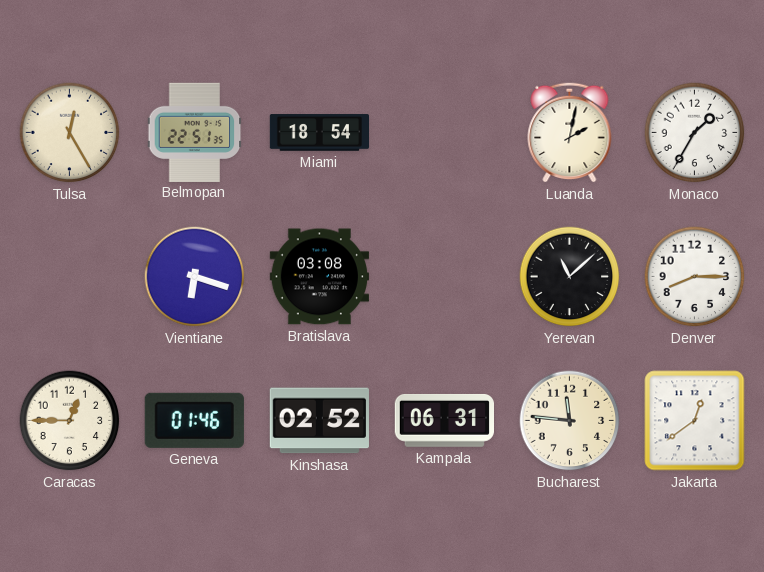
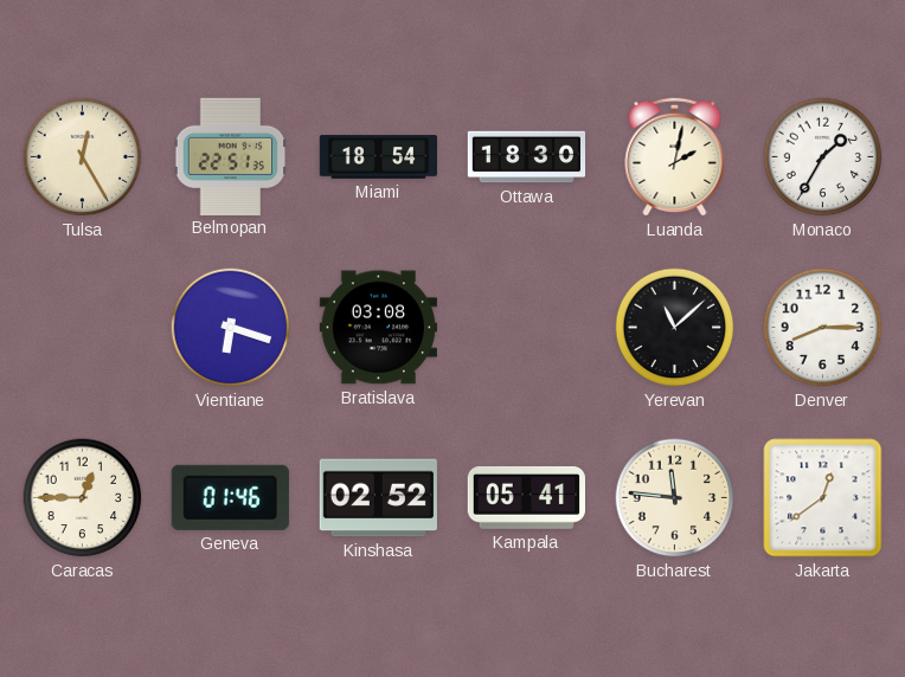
Ottawa: none -> 18:30
Kampala: 06:31 -> 05:41
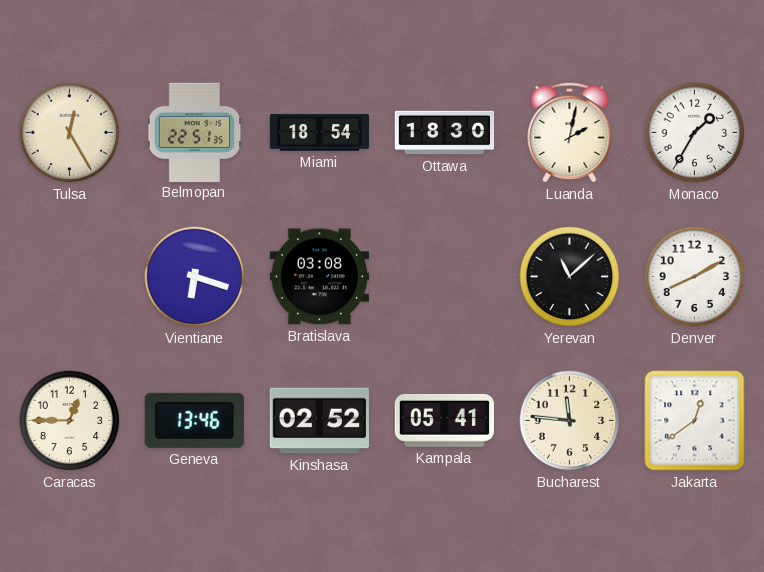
Denver: 8:15 -> 8:10
Geneva: 01:46 -> 13:46
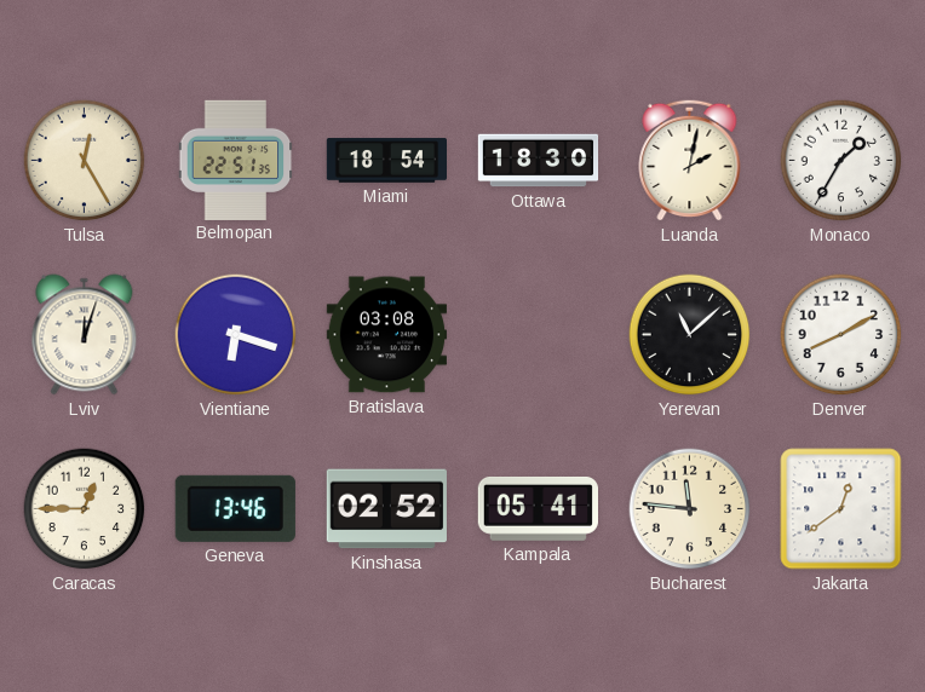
Lviv: none -> 12:03
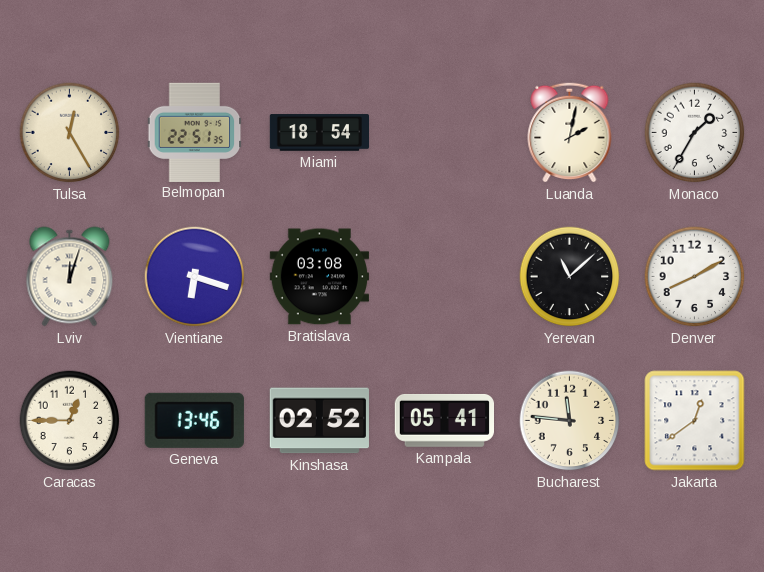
Ottawa: 18:30 -> none
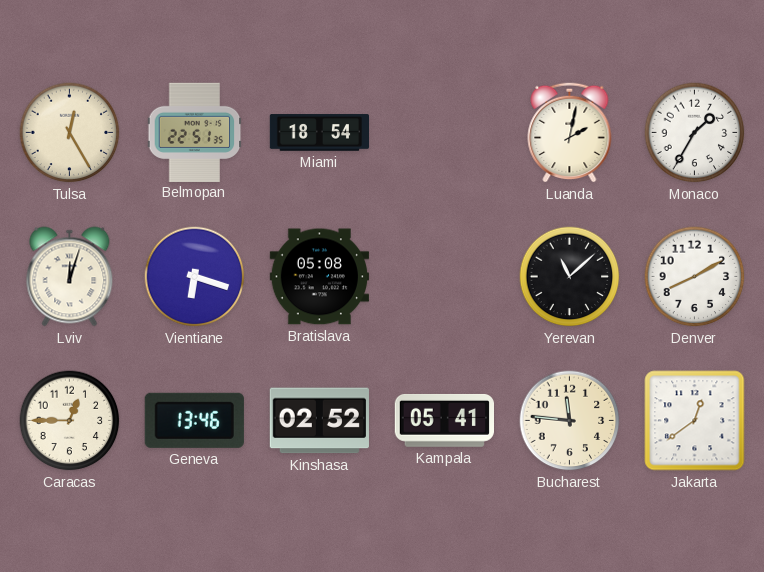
Bratislava: 03:08 -> 05:08
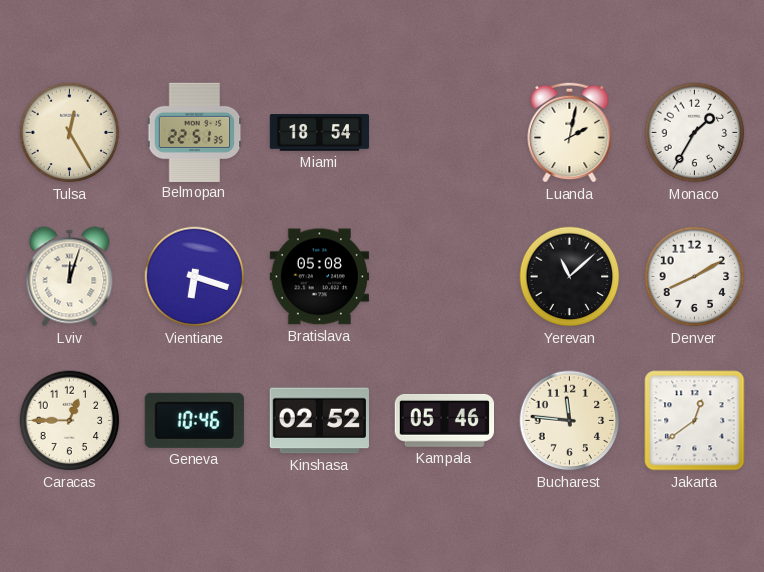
Geneva: 13:46 -> 10:46
Kampala: 05:41 -> 05:46
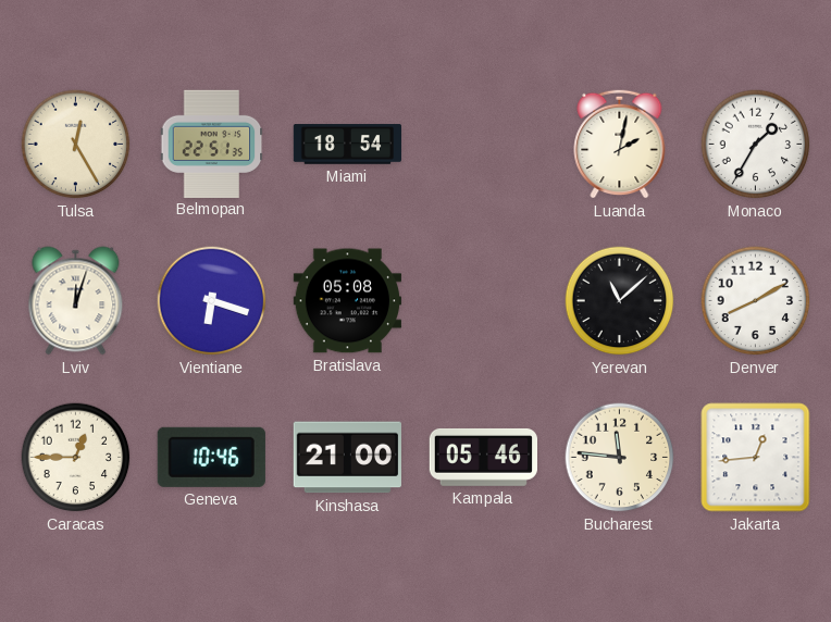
Kinshasa: 02:52 -> 21:00
Jakarta: 12:39 -> 12:44
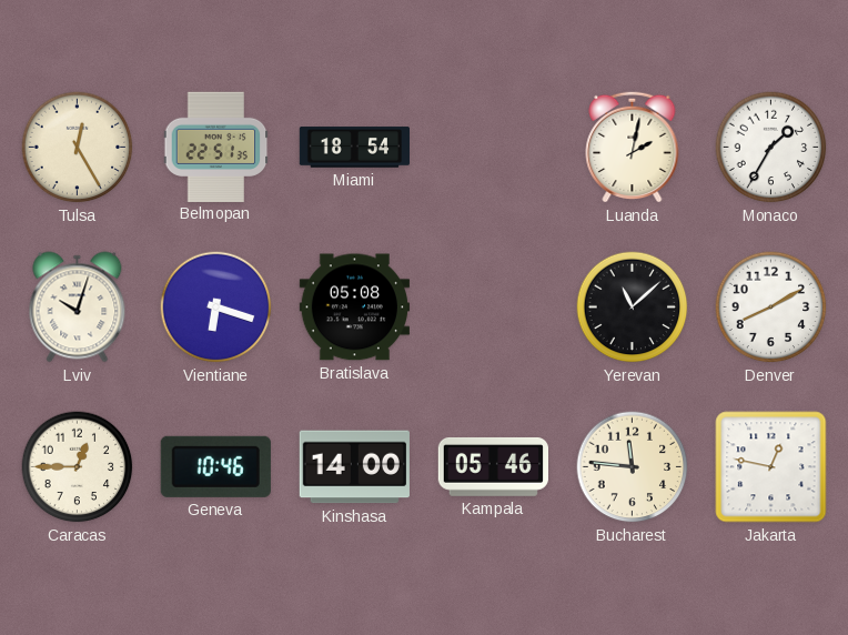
Lviv: 12:03 -> 10:03
Kinshasa: 21:00 -> 14:00
Jakarta: 12:44 -> 12:47
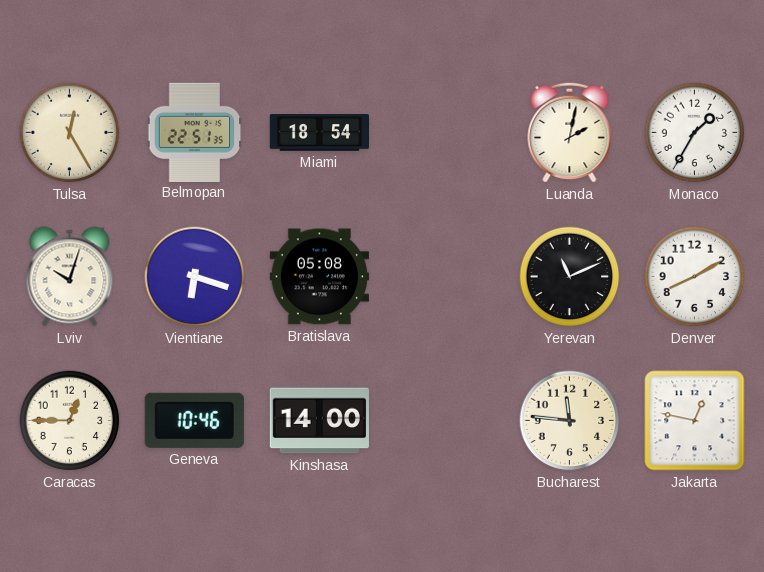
Yerevan: 11:08 -> 11:11
Kampala: 05:46 -> none
